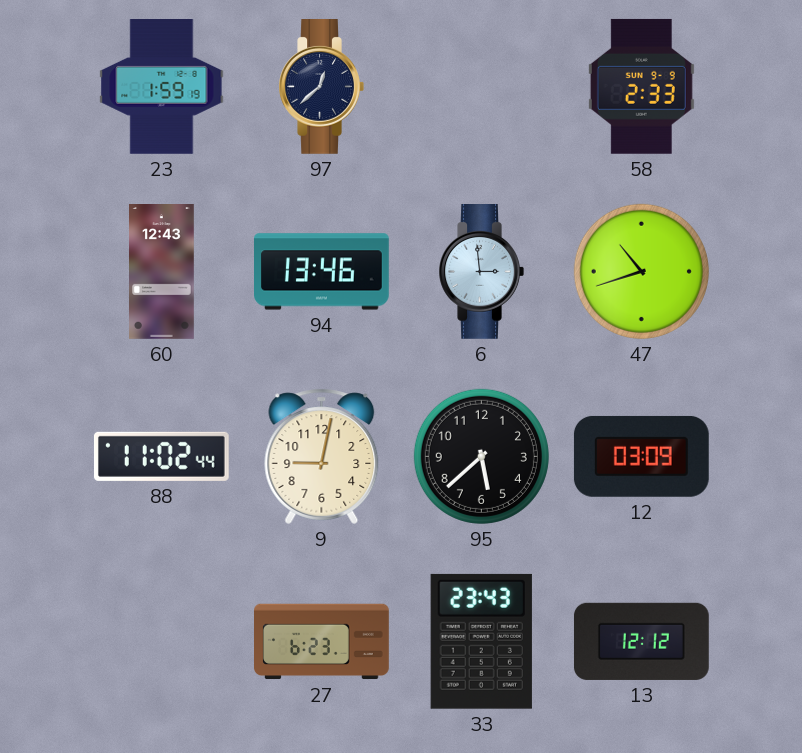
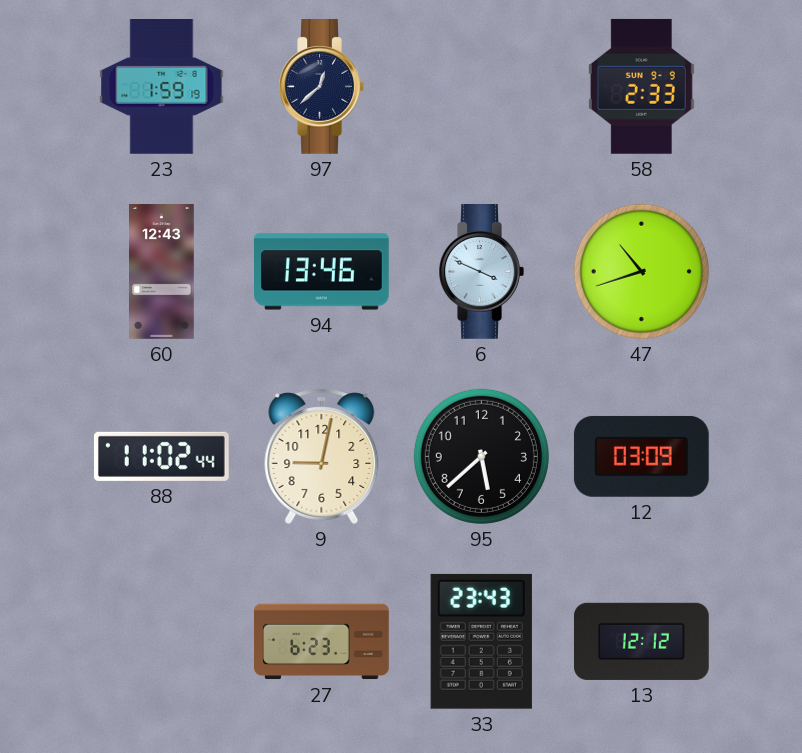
6: 2:59 -> 3:49
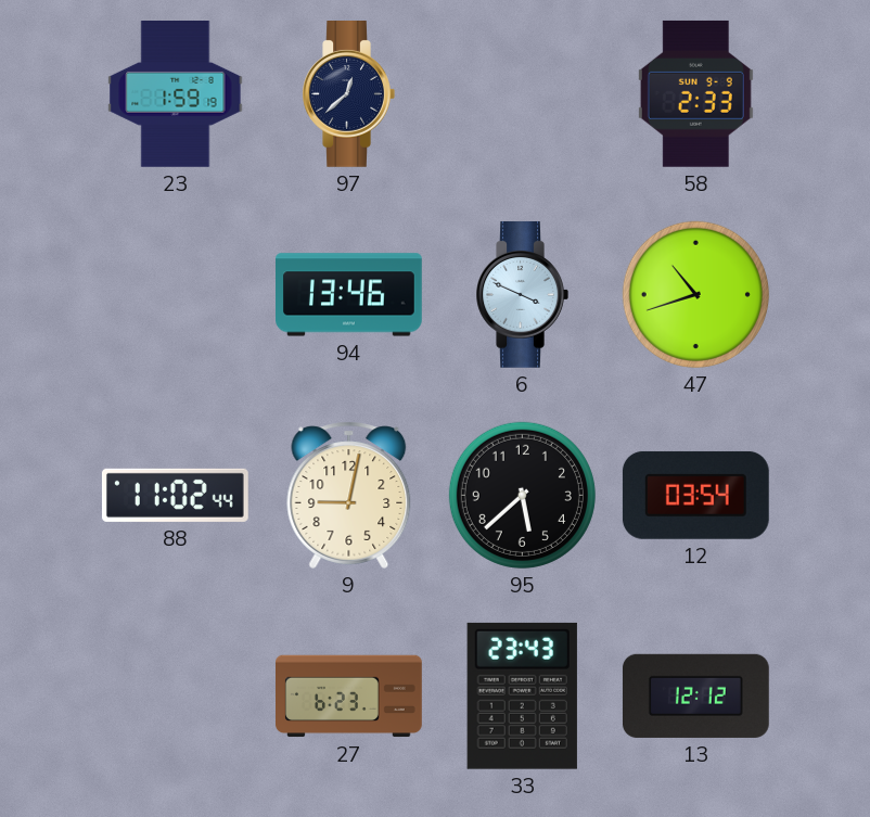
60: 12:43 -> none
12: 03:09 -> 03:54
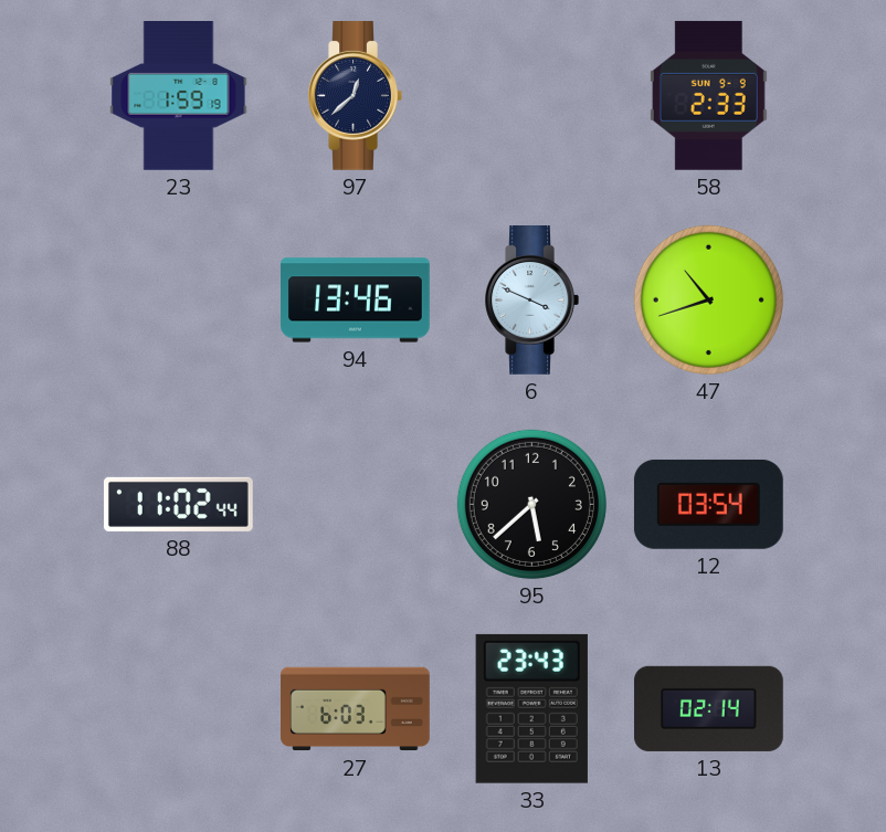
9: 9:02 -> none
27: 6:23 -> 6:03
13: 12:12 -> 02:14
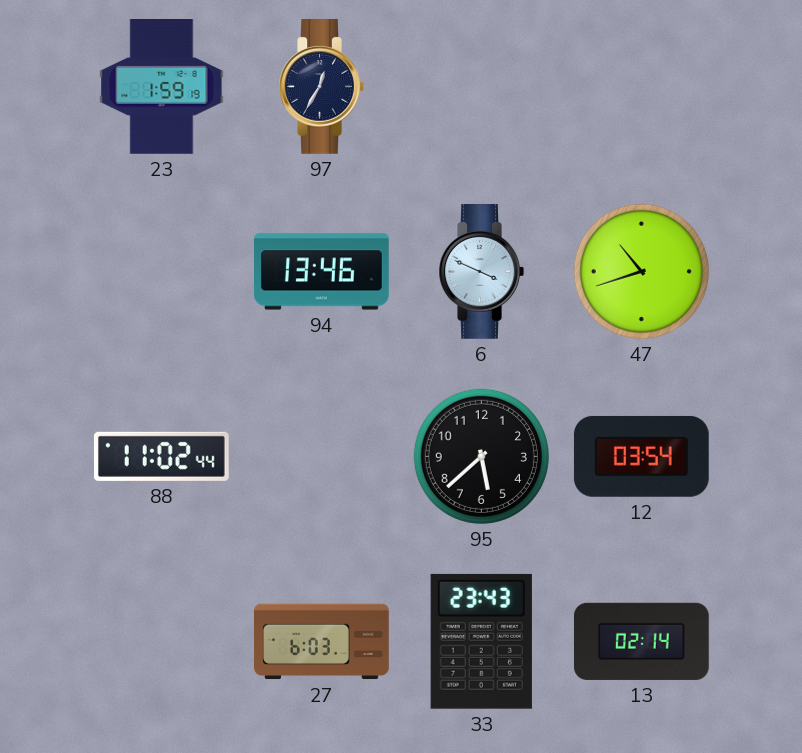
97: 12:38 -> 12:35
58: 2:33 -> none
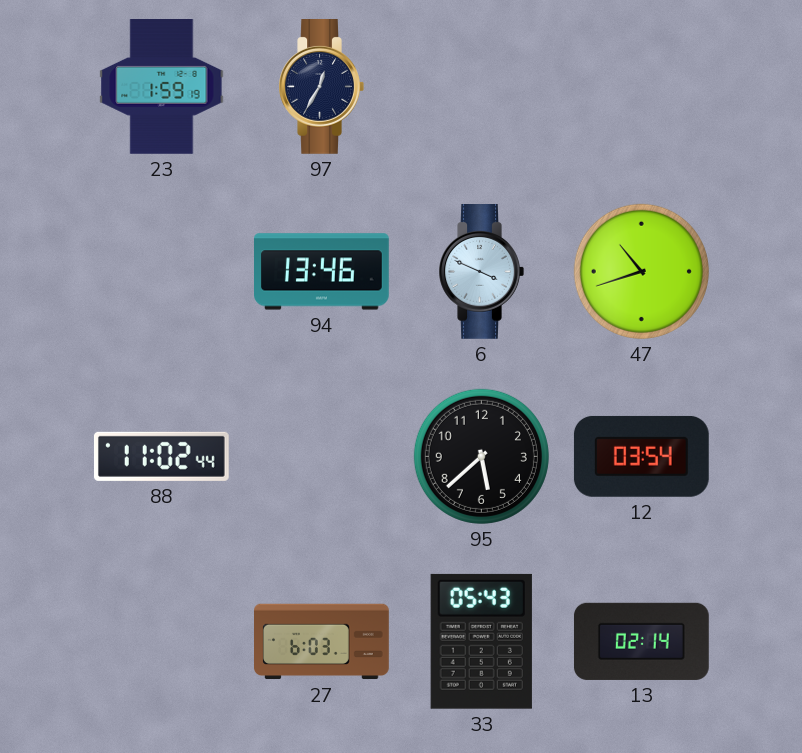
33: 23:43 -> 05:43
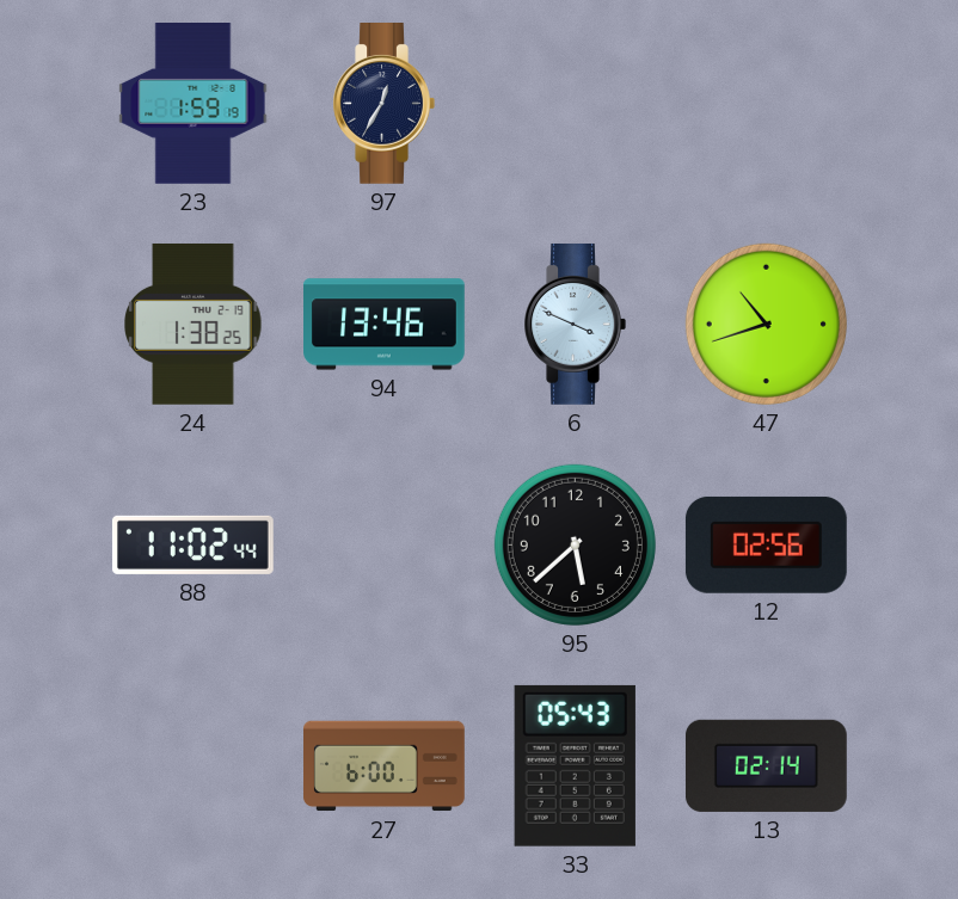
24: none -> 1:38
12: 03:54 -> 02:56
27: 6:03 -> 6:00
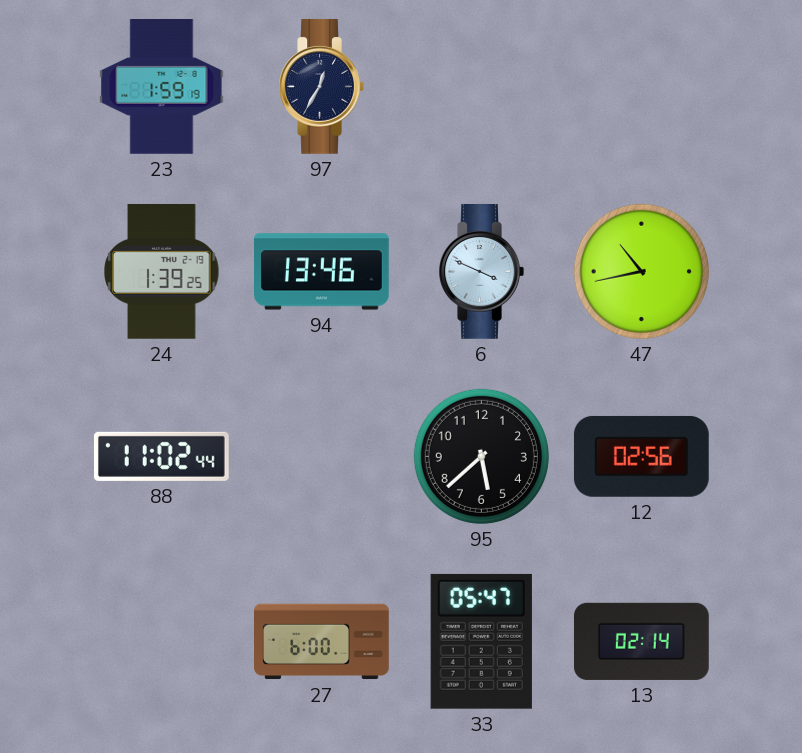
24: 1:38 -> 1:39
47: 10:42 -> 10:43
33: 05:43 -> 05:47
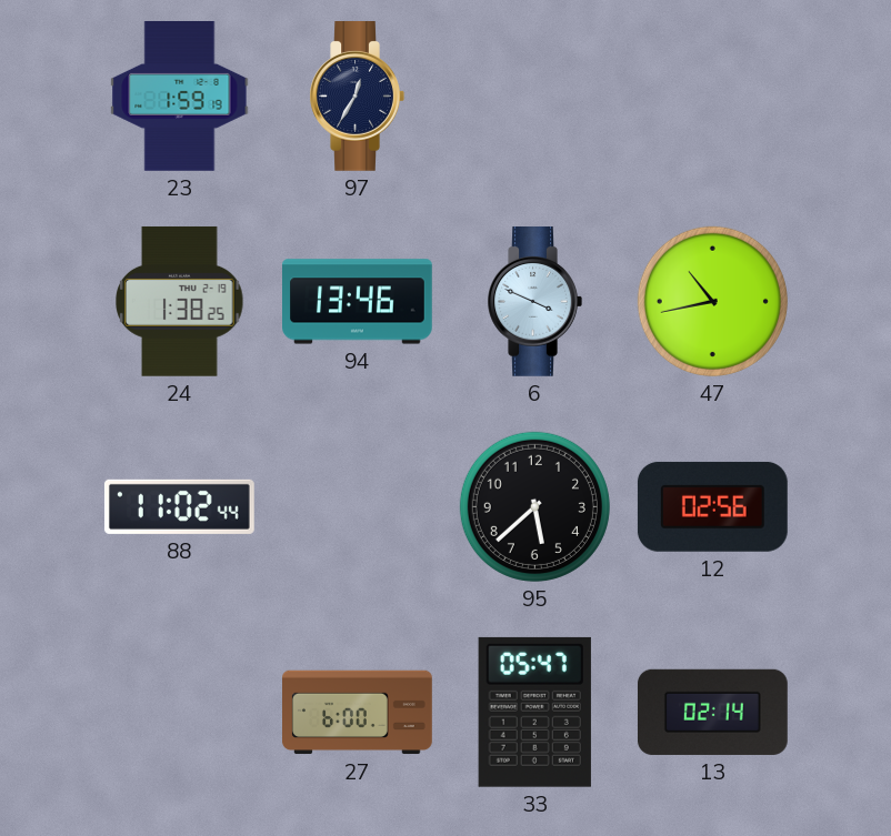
24: 1:39 -> 1:38
